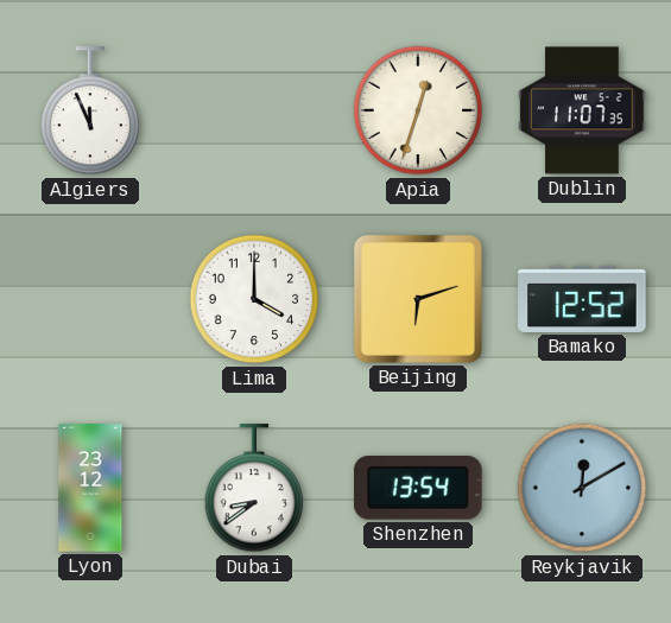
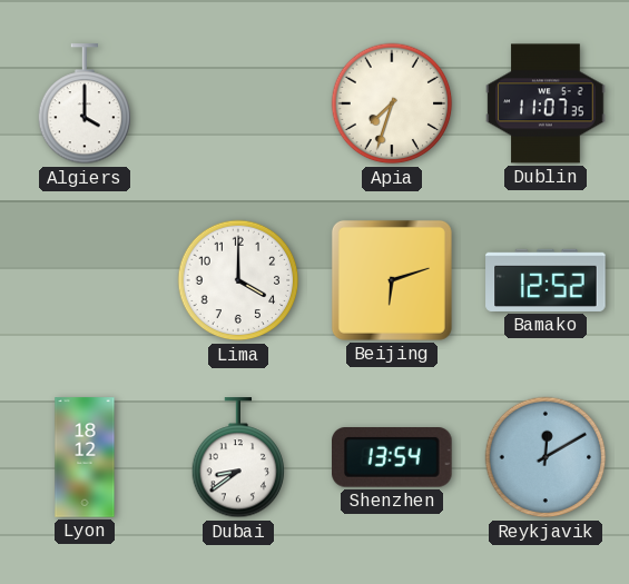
Algiers: 11:56 -> 4:00
Apia: 12:33 -> 7:33
Lyon: 23:12 -> 18:12
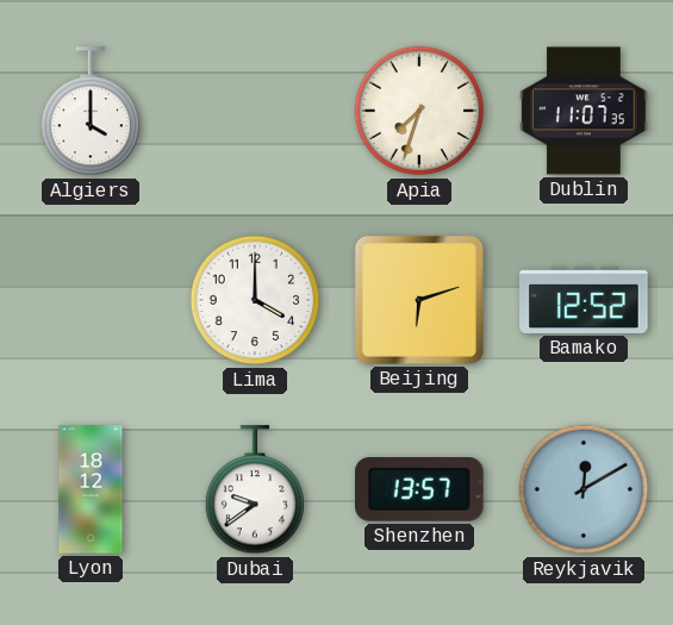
Dubai: 8:39 -> 9:39
Shenzhen: 13:54 -> 13:57
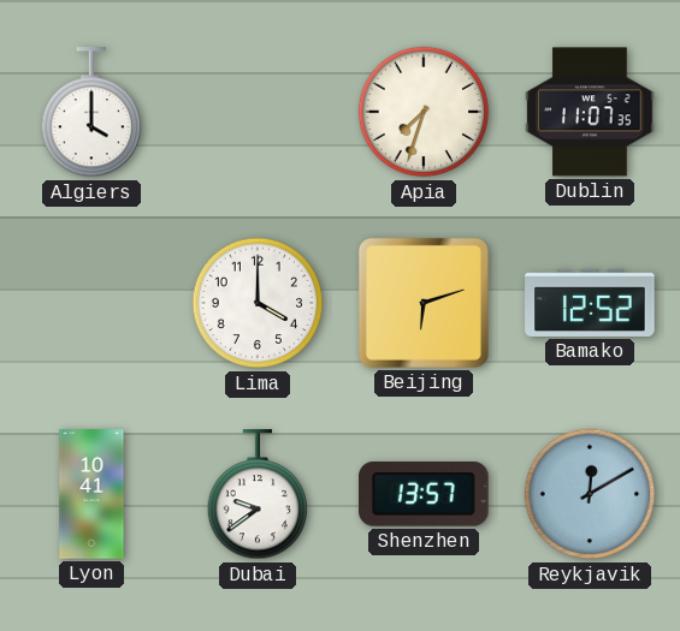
Lyon: 18:12 -> 10:41
